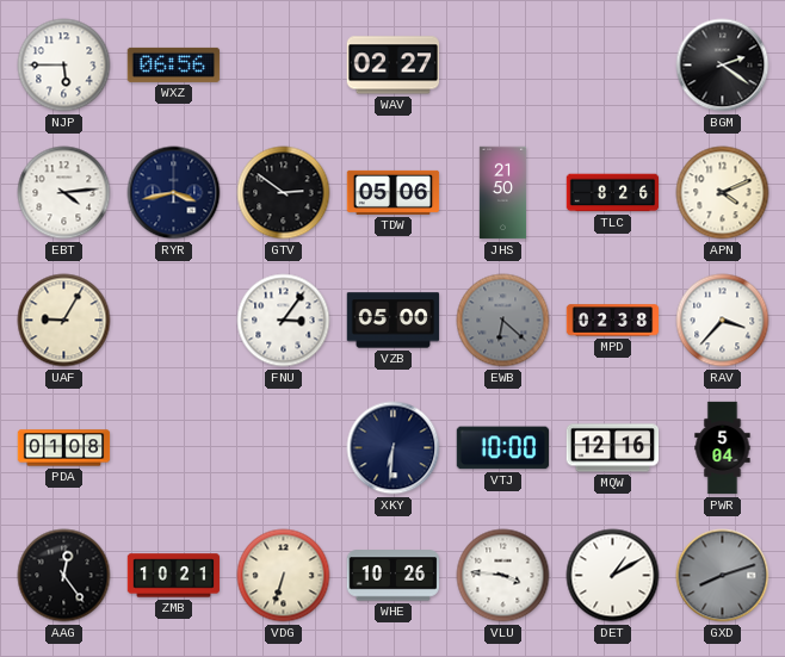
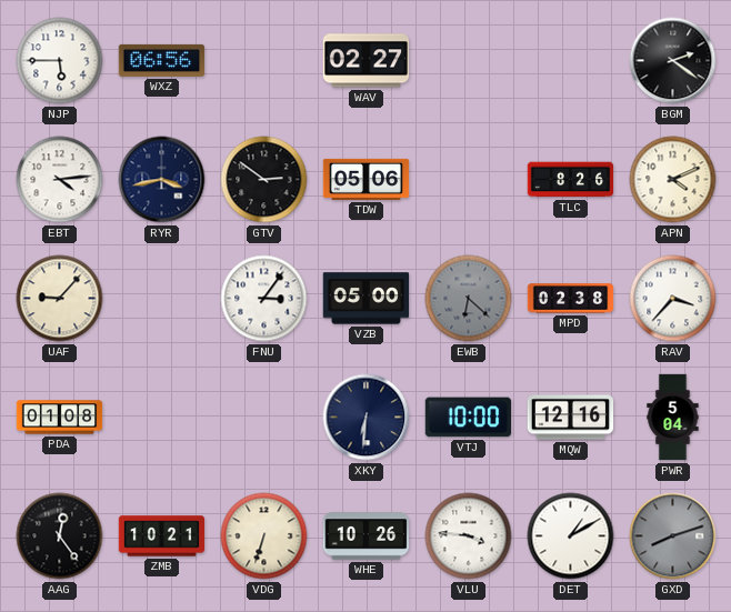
JHS: 21:50 -> none
UAF: 9:05 -> 9:07
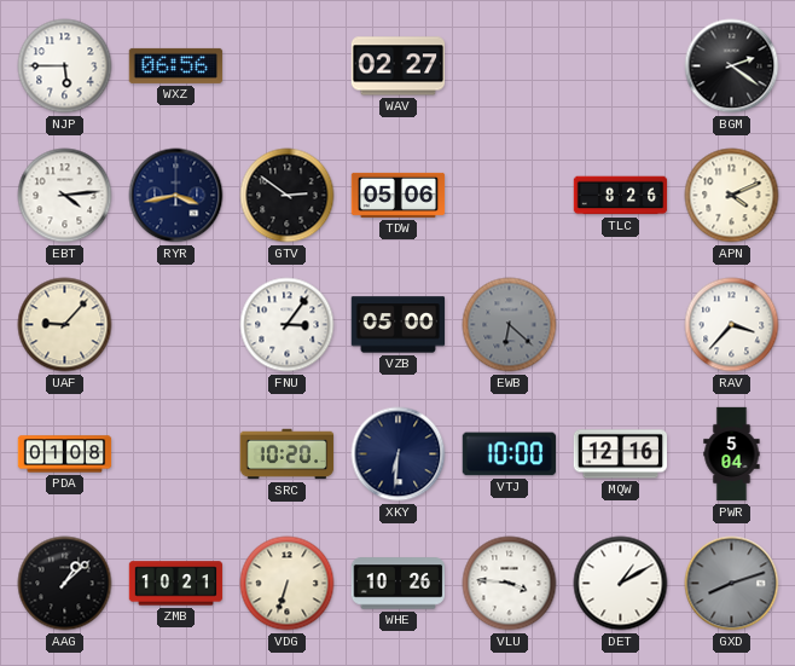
MPD: 02:38 -> none
SRC: none -> 10:20
AAG: 12:24 -> 1:08
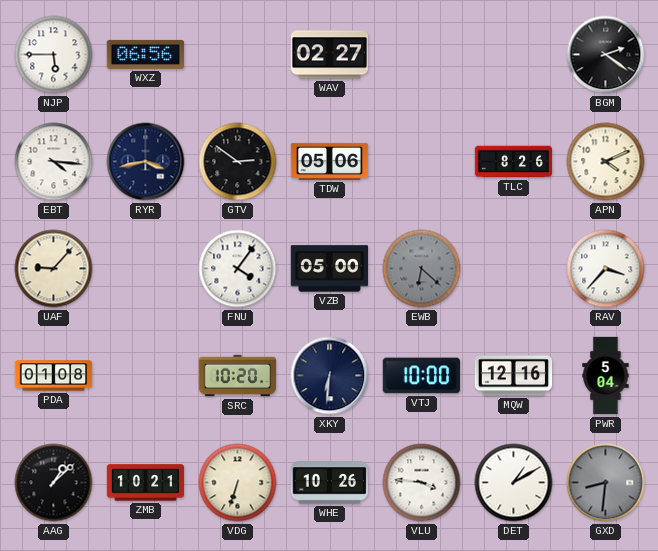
EBT: 4:14 -> 4:16
FNU: 3:06 -> 4:06
GXD: 8:12 -> 8:31
